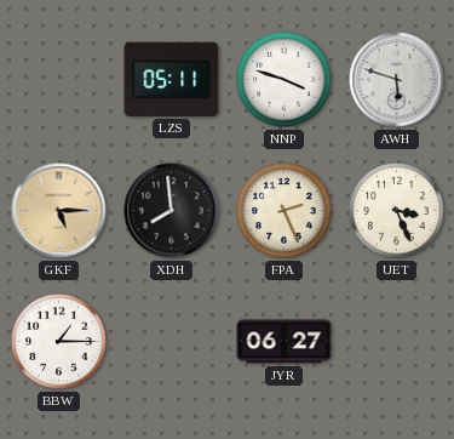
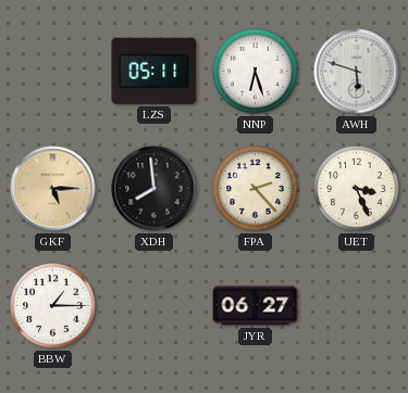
NNP: 3:48 -> 6:27
FPA: 2:26 -> 2:23
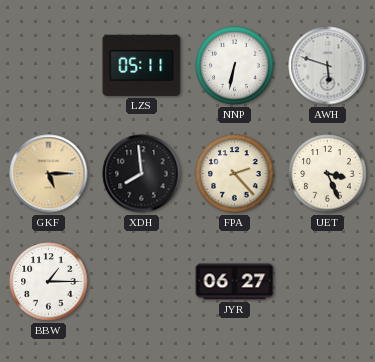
NNP: 6:27 -> 6:32
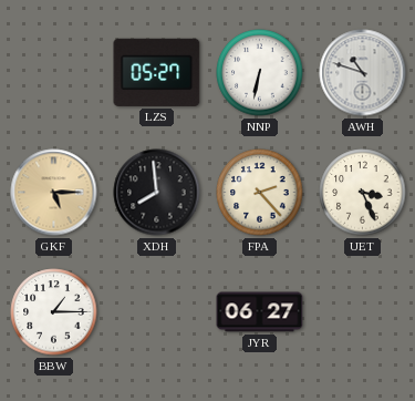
LZS: 05:11 -> 05:27
AWH: 5:48 -> 10:48
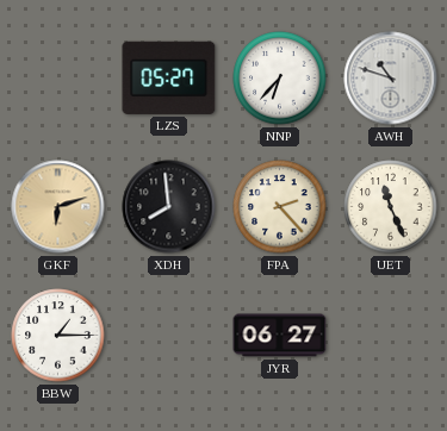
NNP: 6:32 -> 6:37
GKF: 5:15 -> 6:12
UET: 3:26 -> 11:26
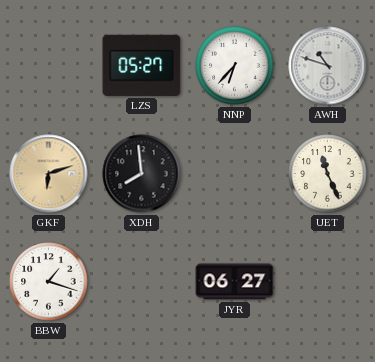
FPA: 2:23 -> none
BBW: 1:15 -> 1:18
